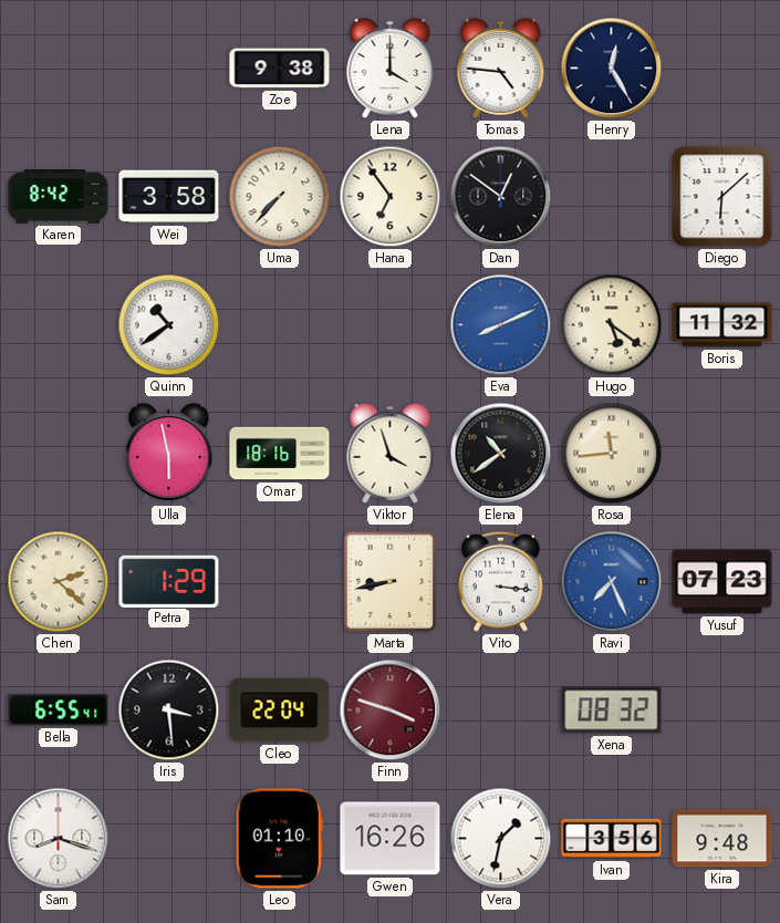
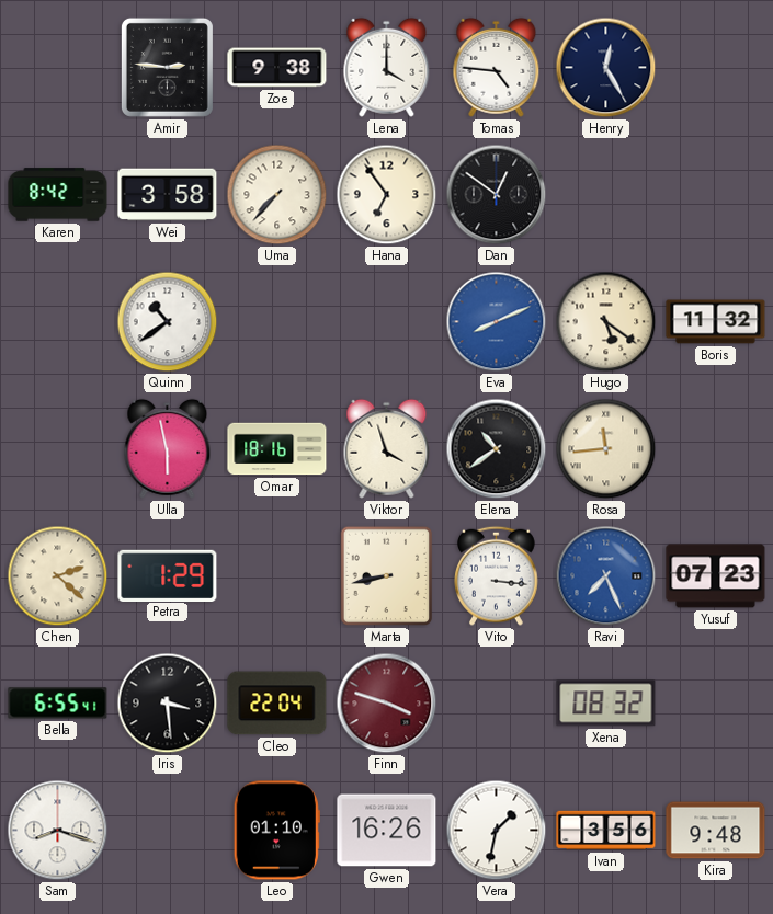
Amir: none -> 2:46
Diego: 6:08 -> none
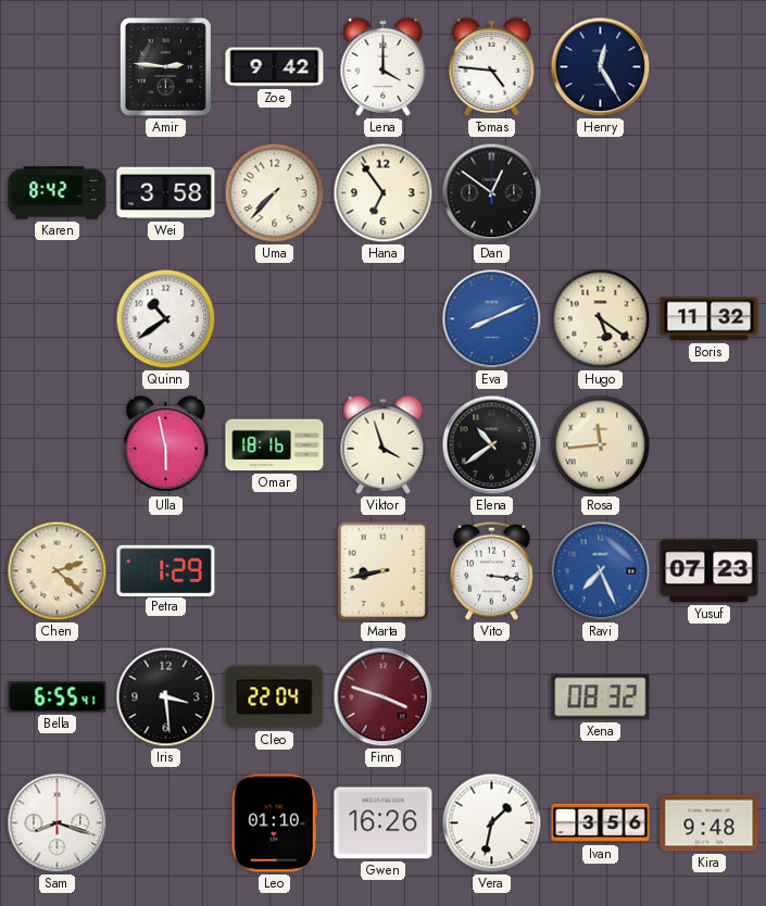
Zoe: 9:38 -> 9:42
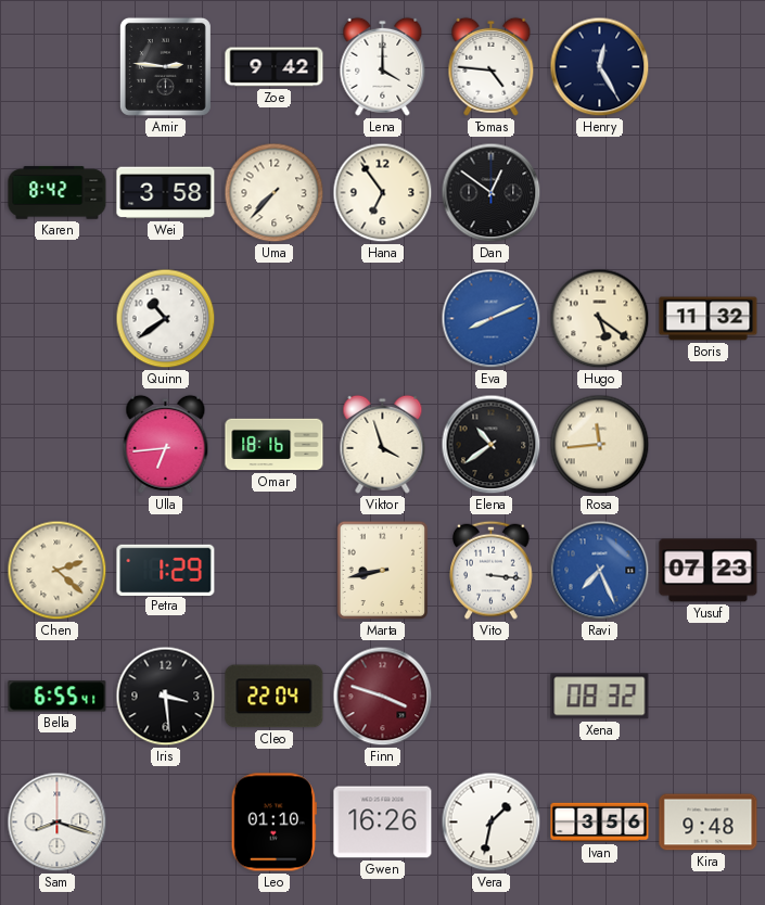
Ulla: 5:58 -> 6:44
